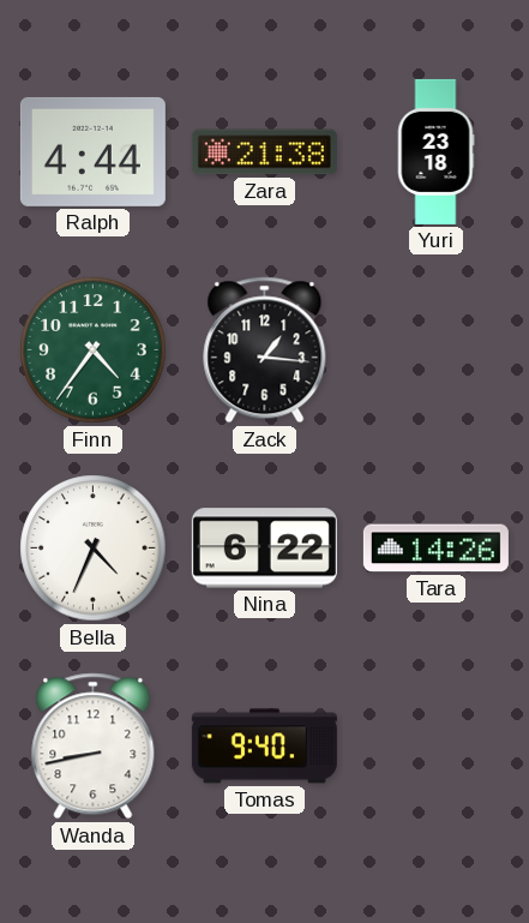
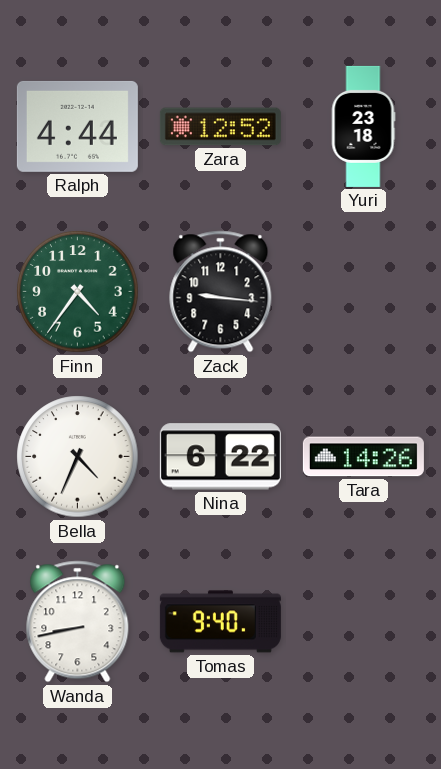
Zara: 21:38 -> 12:52
Zack: 1:16 -> 9:16
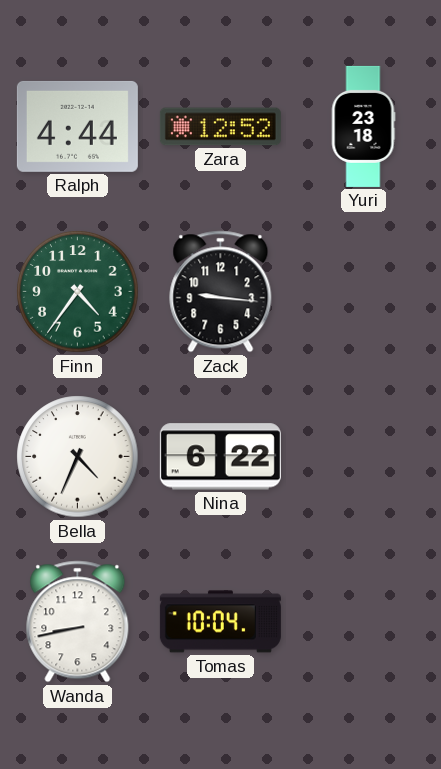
Tara: 14:26 -> none
Tomas: 9:40 -> 10:04
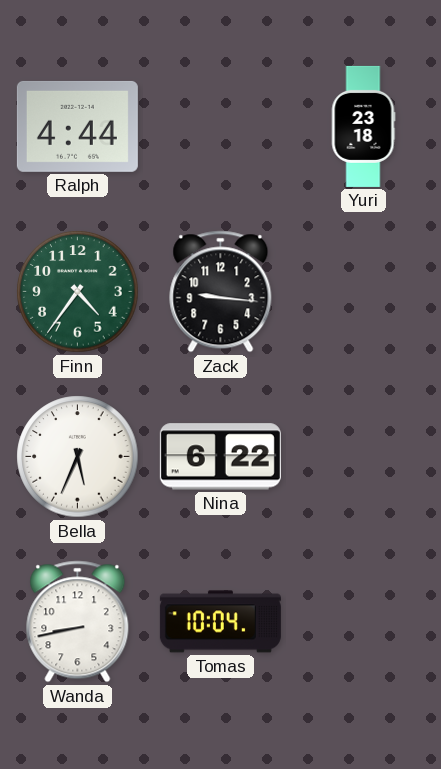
Zara: 12:52 -> none
Bella: 4:34 -> 5:34
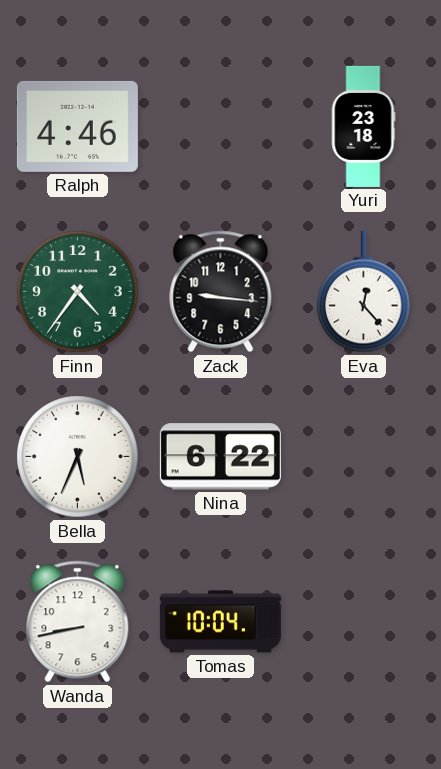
Ralph: 4:44 -> 4:46
Eva: none -> 12:23
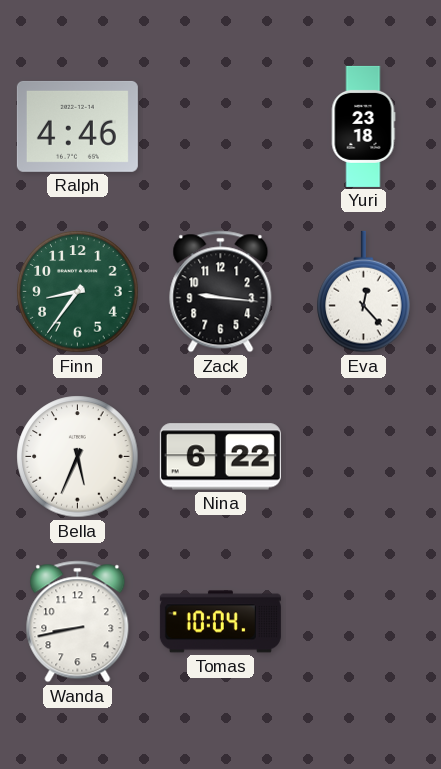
Finn: 4:36 -> 8:36
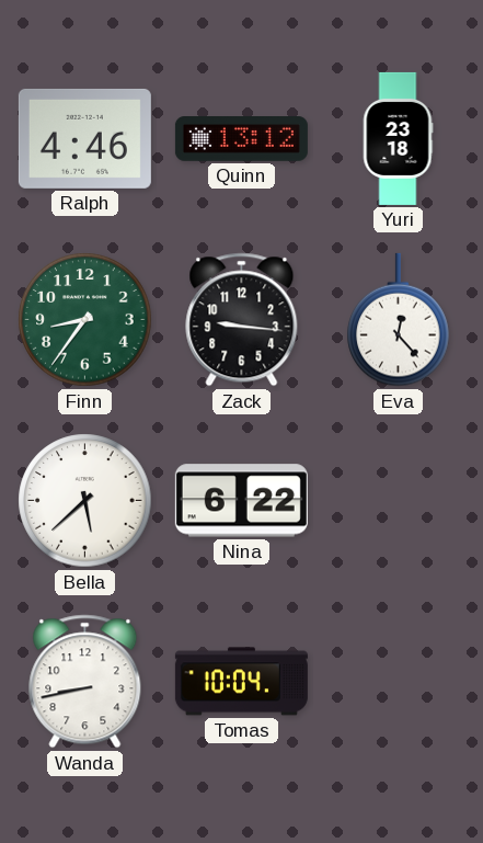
Quinn: none -> 13:12
Bella: 5:34 -> 5:38
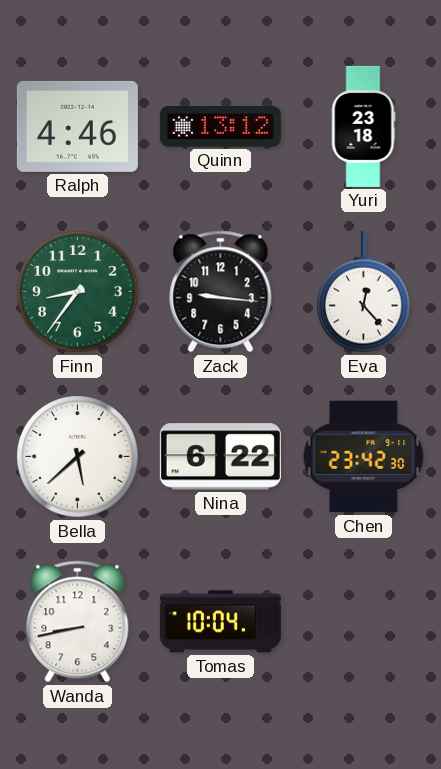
Chen: none -> 23:42
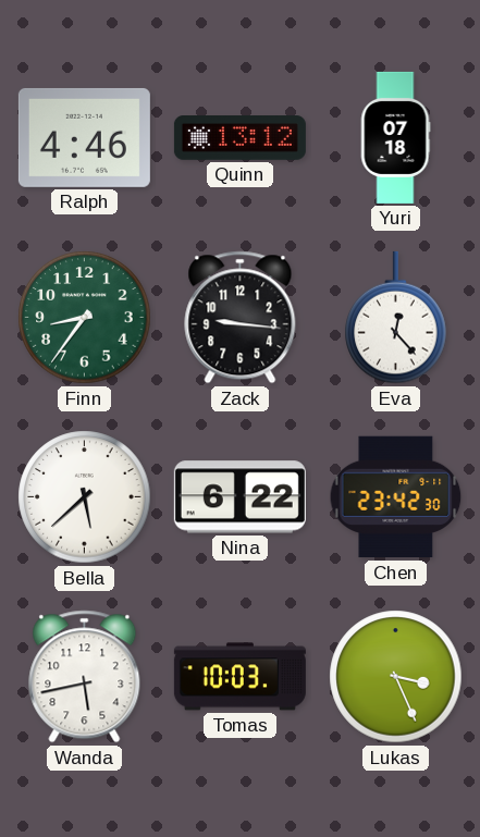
Yuri: 23:18 -> 07:18
Wanda: 8:43 -> 5:43
Tomas: 10:04 -> 10:03
Lukas: none -> 3:26
